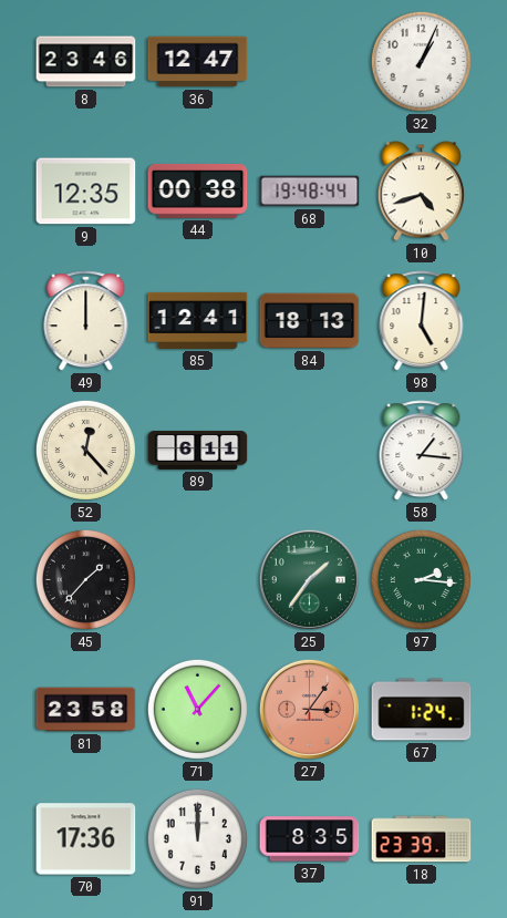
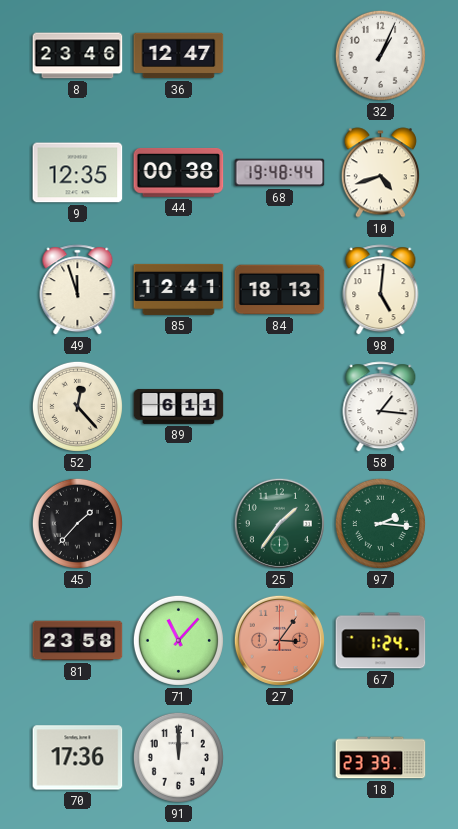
49: 12:00 -> 11:57
37: 8:35 -> none
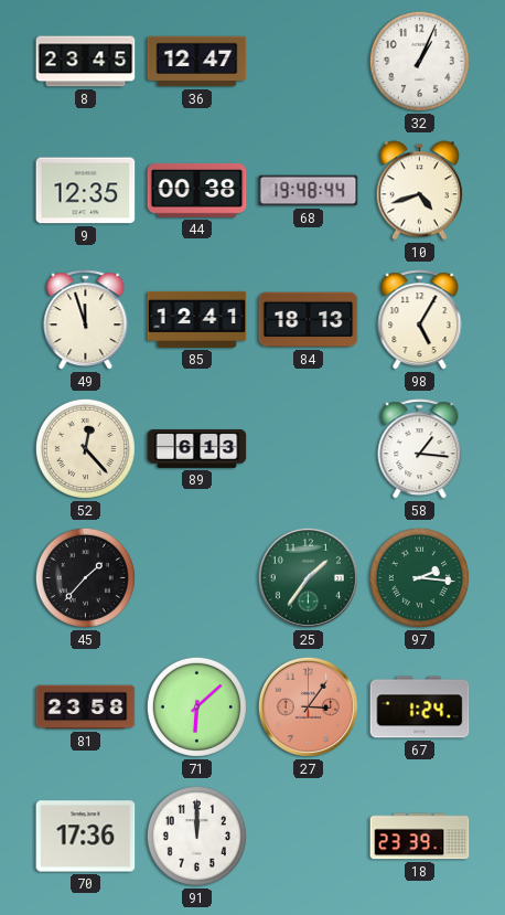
8: 23:46 -> 23:45
98: 5:01 -> 5:05
89: 6:11 -> 6:13
71: 11:07 -> 6:08
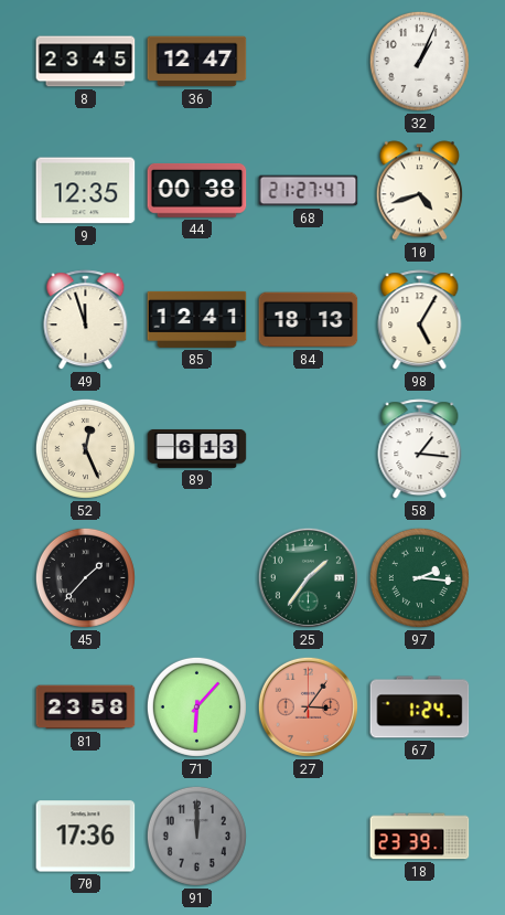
68: 19:48 -> 21:27
52: 12:23 -> 12:26
71: 6:08 -> 6:07
91 dial: white -> grey
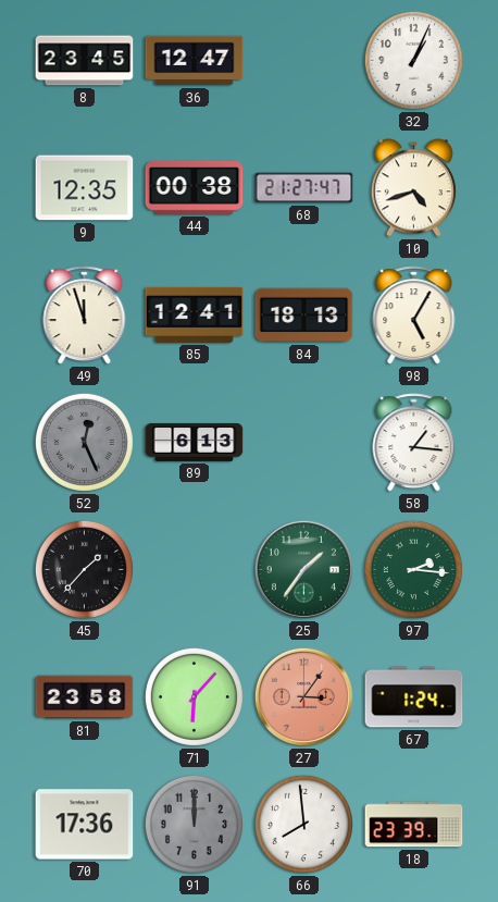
52 dial: cream -> grey
66: none -> 7:59
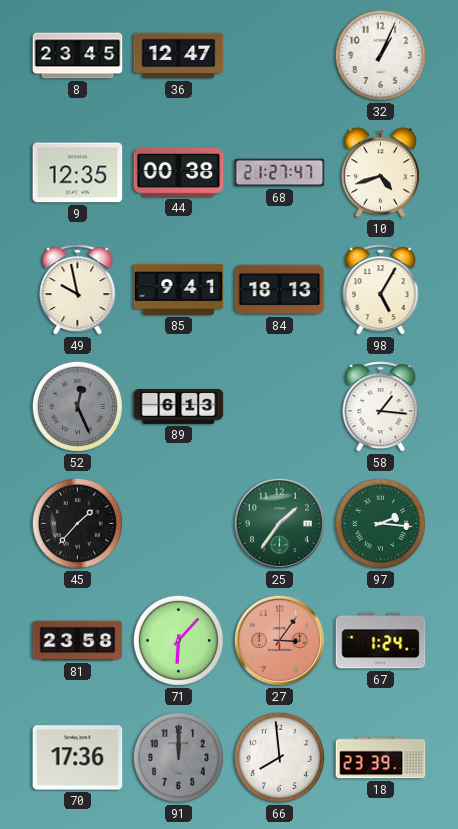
49: 11:57 -> 9:58
85: 12:41 -> 9:41
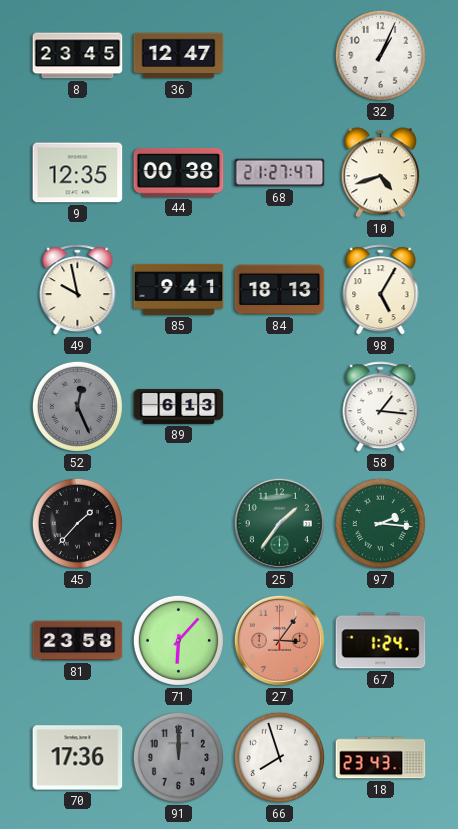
66: 7:59 -> 7:57
18: 23:39 -> 23:43
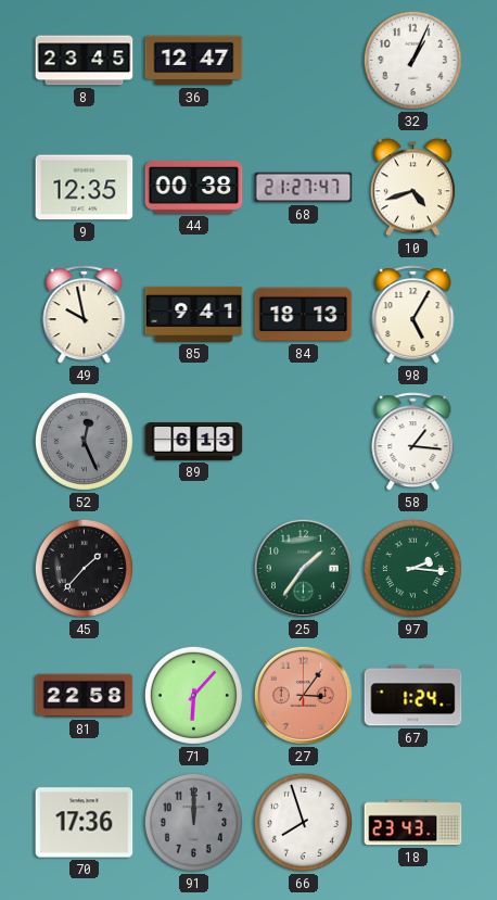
81: 23:58 -> 22:58
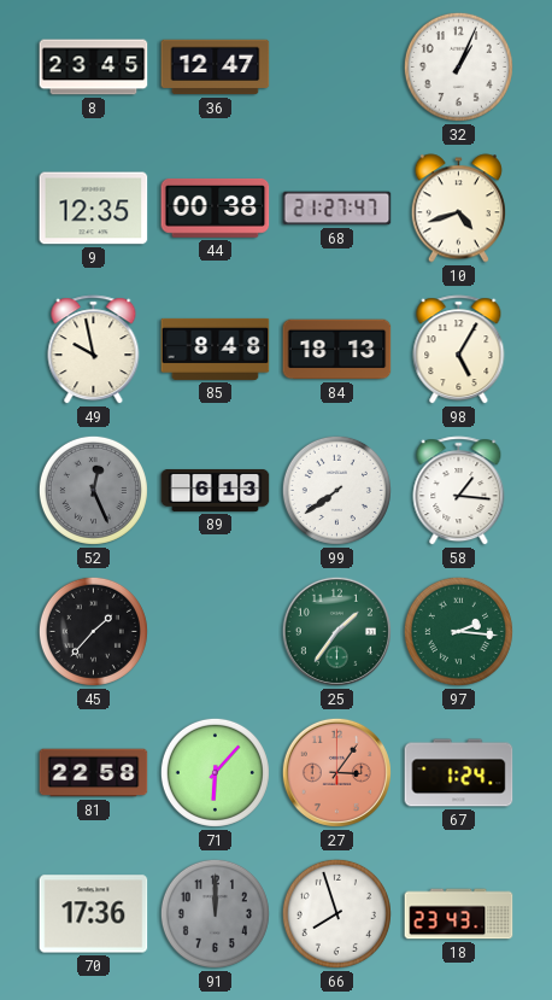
85: 9:41 -> 8:48
99: none -> 7:39
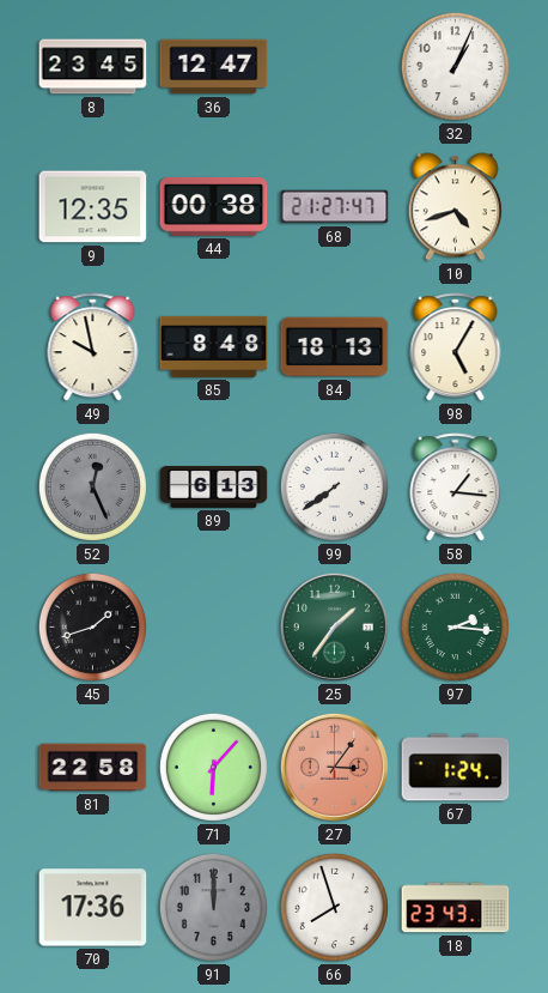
45: 1:37 -> 1:42
